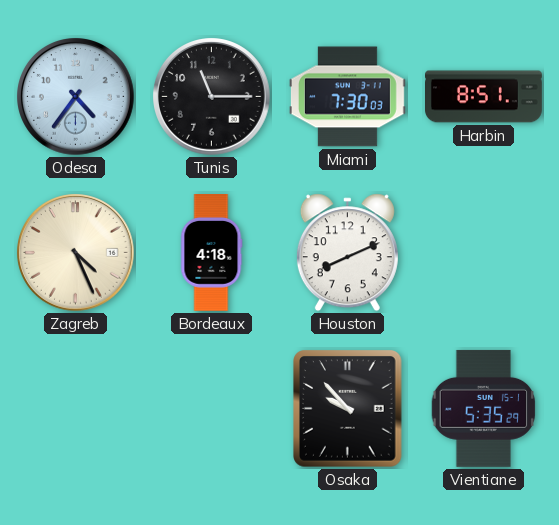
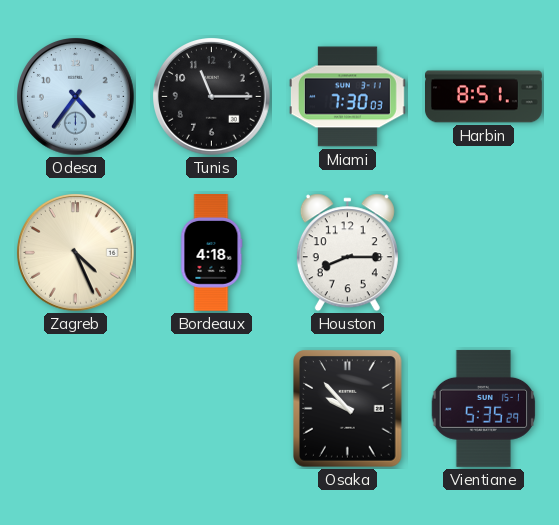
Houston: 8:11 -> 8:15
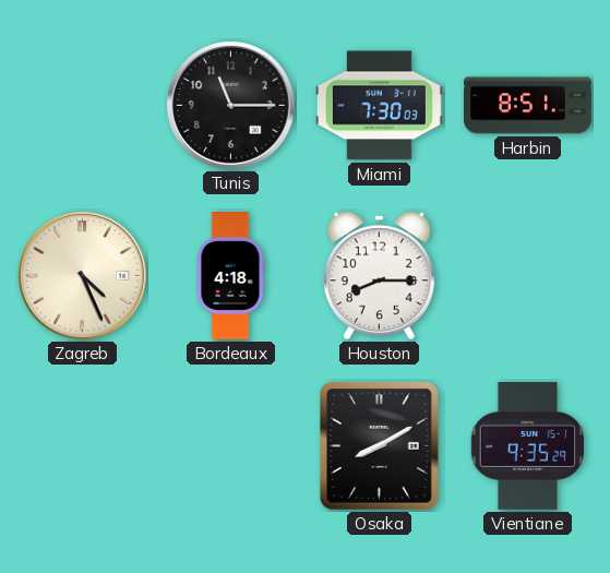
Odesa: 4:36 -> none
Osaka: 9:53 -> 8:10
Vientiane: 5:35 -> 9:35
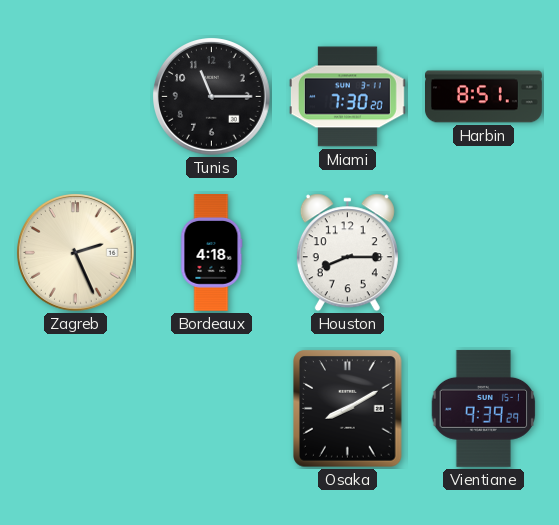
Miami: 7:30:03 -> 7:30:20
Zagreb: 4:26 -> 2:26
Vientiane: 9:35 -> 9:39
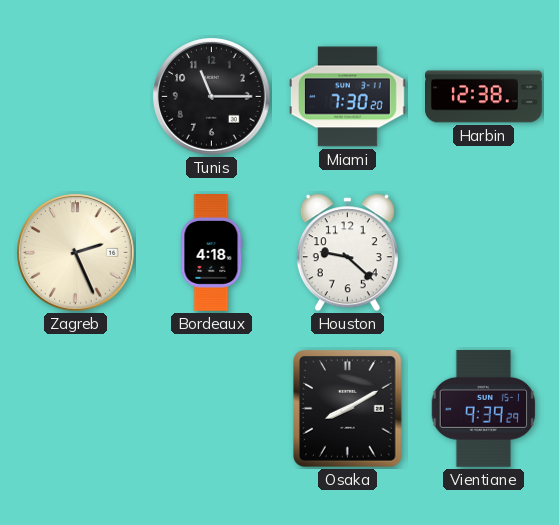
Harbin: 8:51 -> 12:38
Houston: 8:15 -> 9:22
